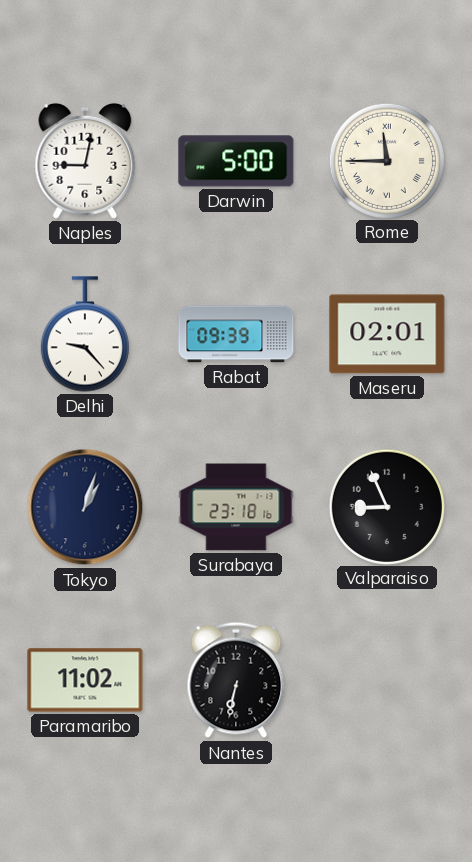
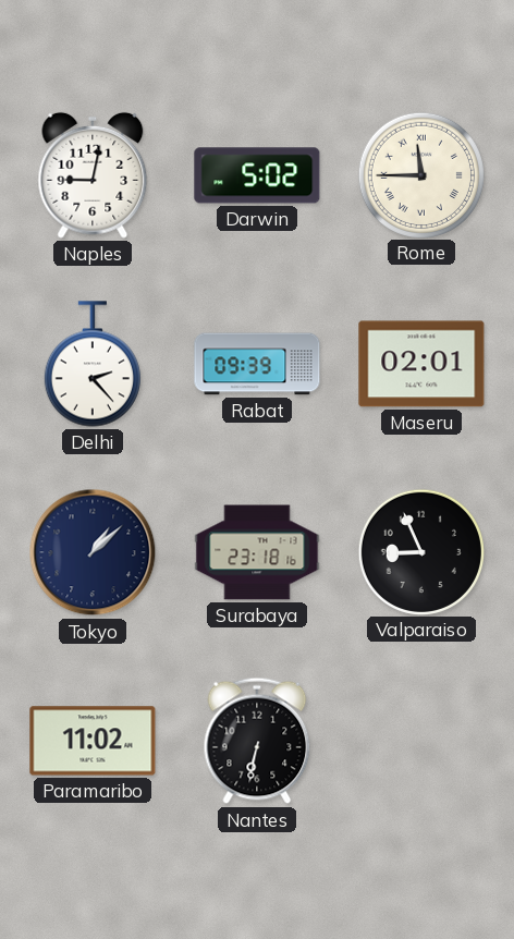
Darwin: 5:00 -> 5:02
Delhi: 9:23 -> 2:23
Tokyo: 1:03 -> 1:08
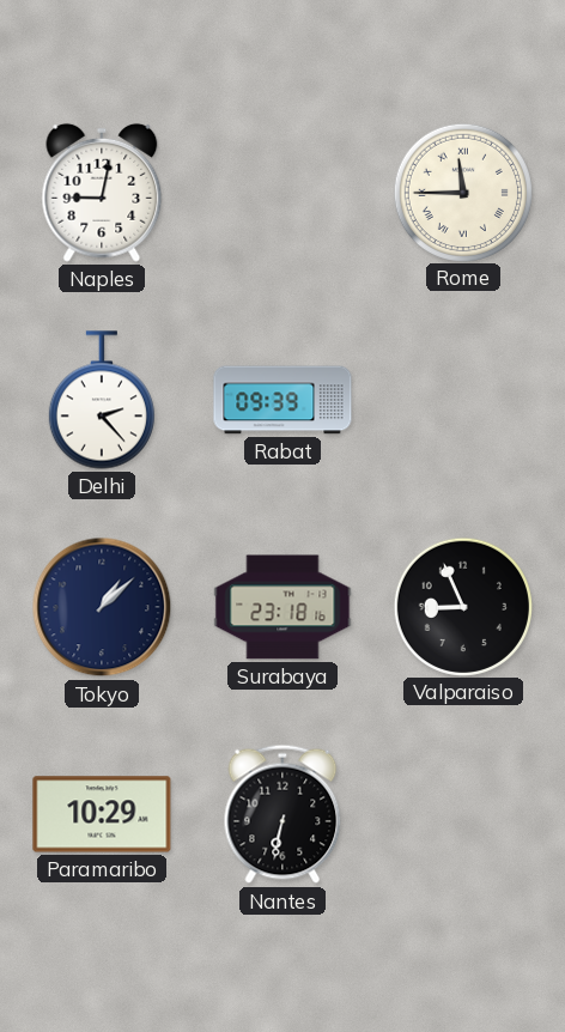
Darwin: 5:02 -> none
Maseru: 02:01 -> none
Paramaribo: 11:02 -> 10:29
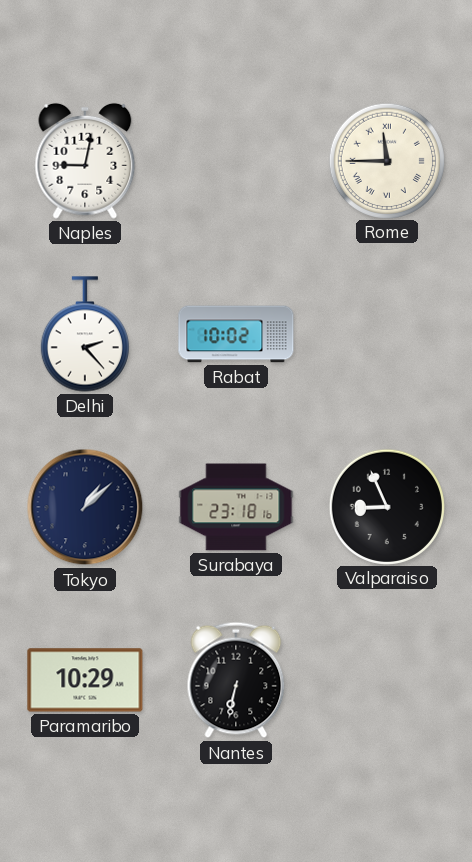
Rabat: 09:39 -> 10:02
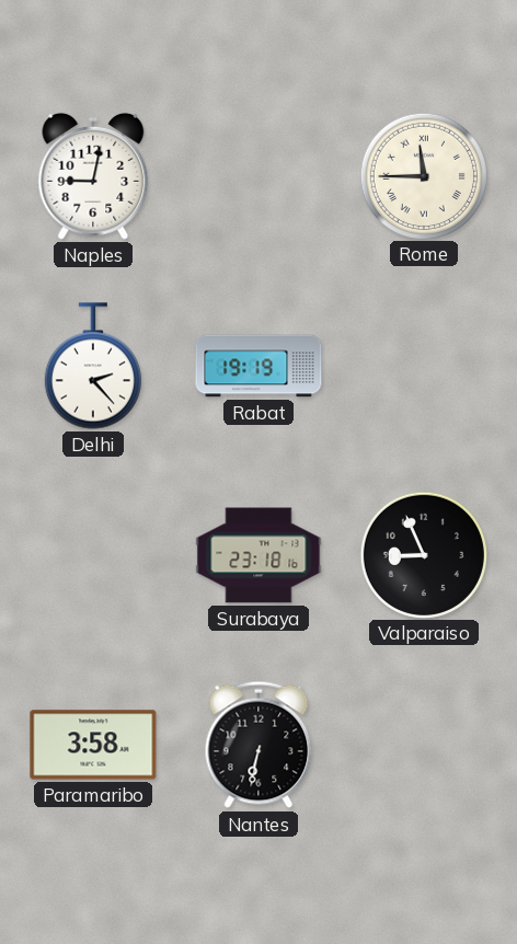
Rabat: 10:02 -> 19:19
Tokyo: 1:08 -> none
Paramaribo: 10:29 -> 3:58
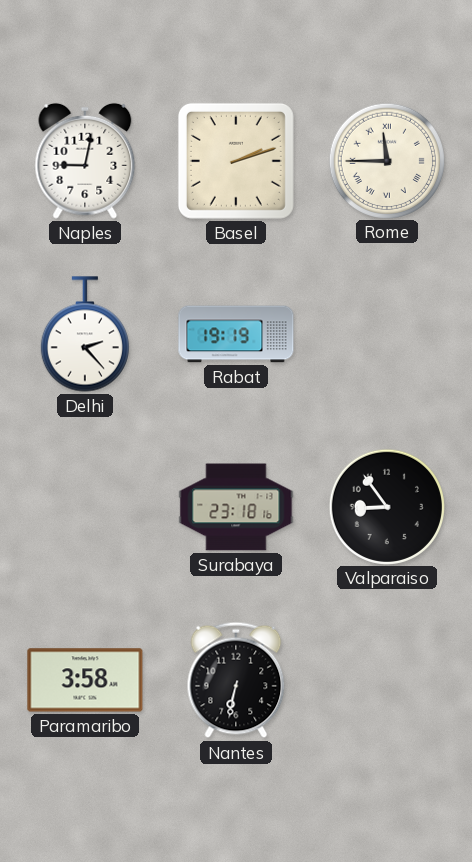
Basel: none -> 2:12
Valparaiso: 8:56 -> 8:54
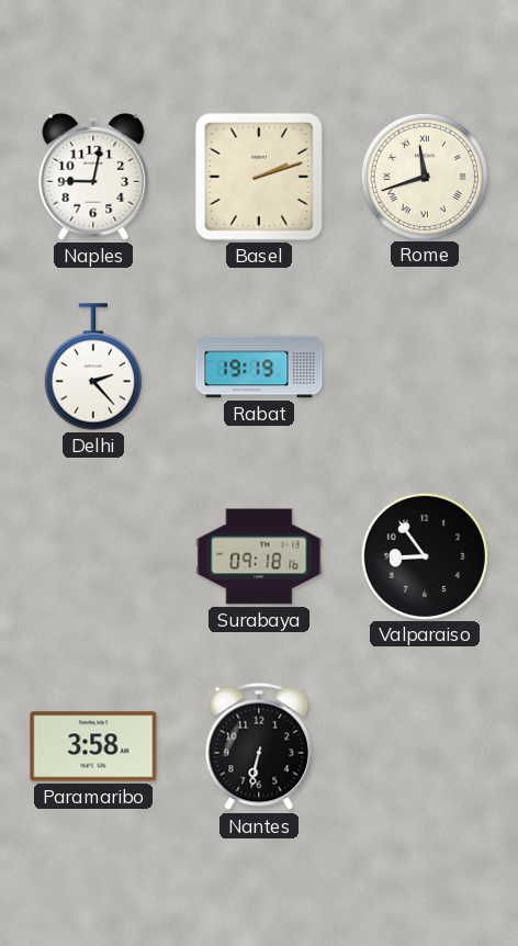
Rome: 11:45 -> 11:42
Surabaya: 23:18 -> 09:18
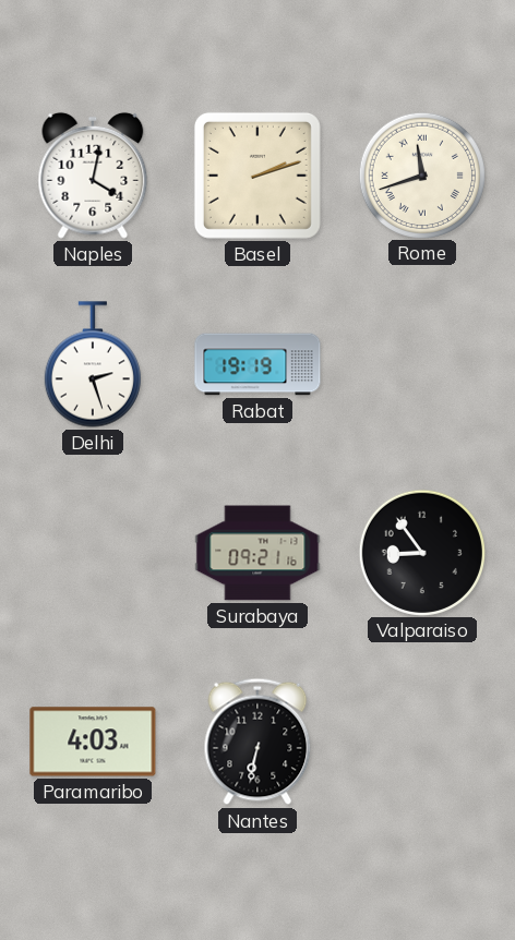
Naples: 9:02 -> 4:02
Delhi: 2:23 -> 2:27
Surabaya: 09:18 -> 09:21
Paramaribo: 3:58 -> 4:03
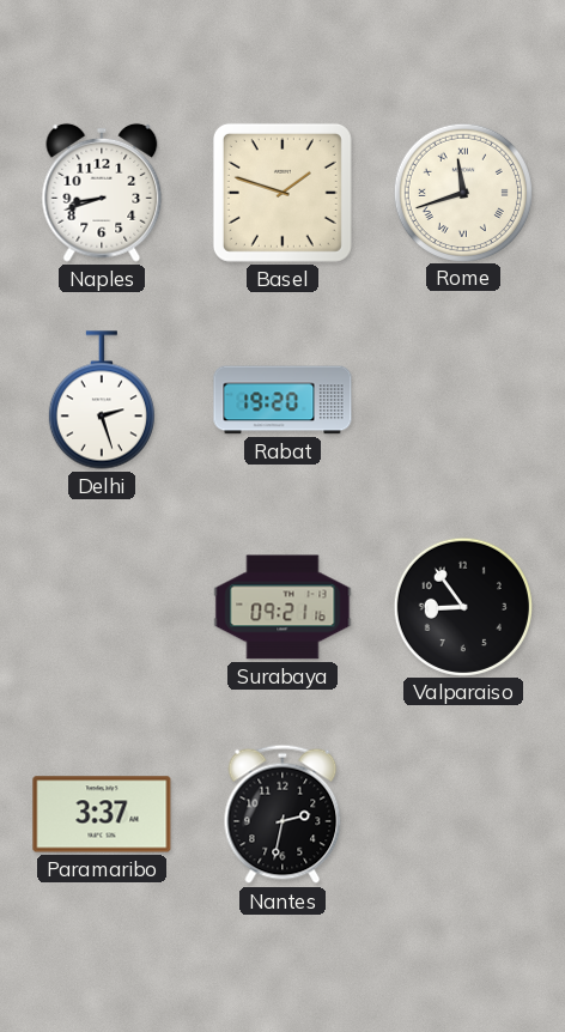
Naples: 4:02 -> 8:42
Basel: 2:12 -> 1:48
Rabat: 19:19 -> 19:20
Paramaribo: 4:03 -> 3:37
Nantes: 6:32 -> 2:32
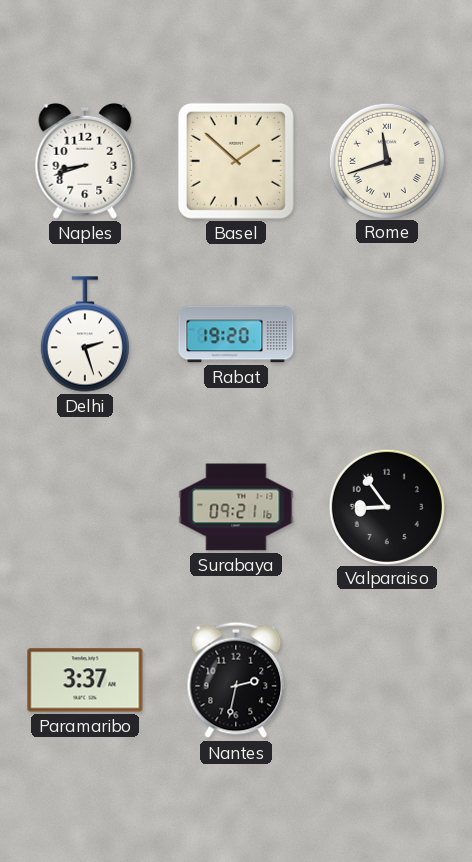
Basel: 1:48 -> 1:52
